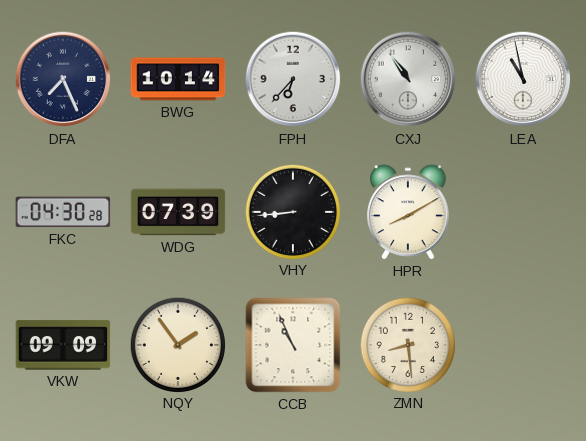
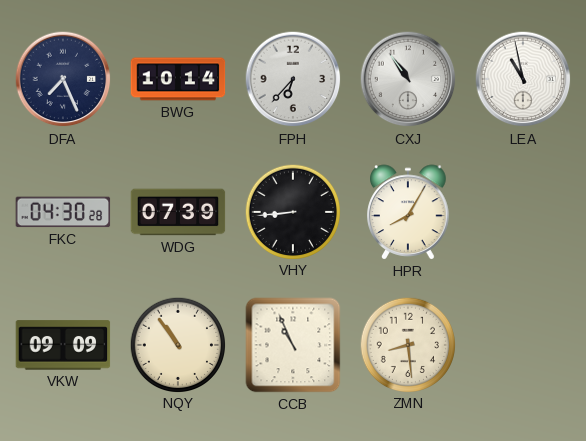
HPR: 8:10 -> 8:05
NQY: 1:54 -> 10:54
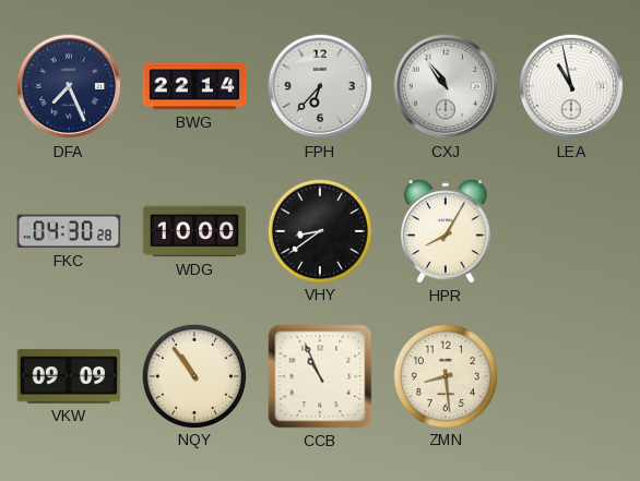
BWG: 10:14 -> 22:14
WDG: 07:39 -> 10:00
VHY: 8:44 -> 8:39
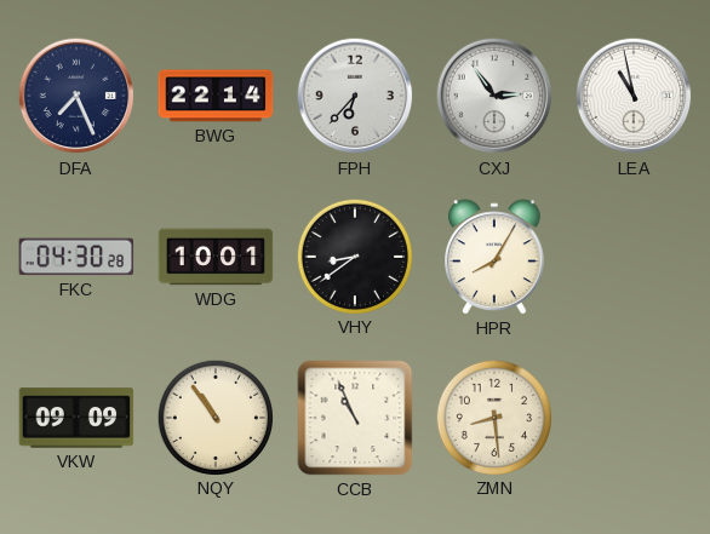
CXJ: 10:54 -> 2:54
WDG: 10:00 -> 10:01
